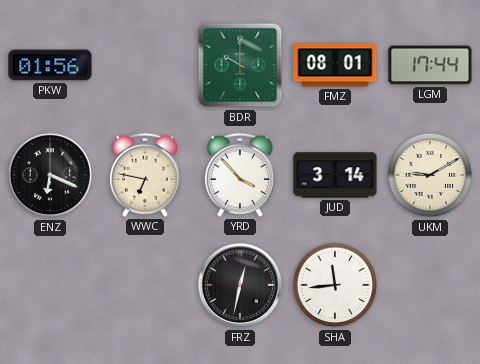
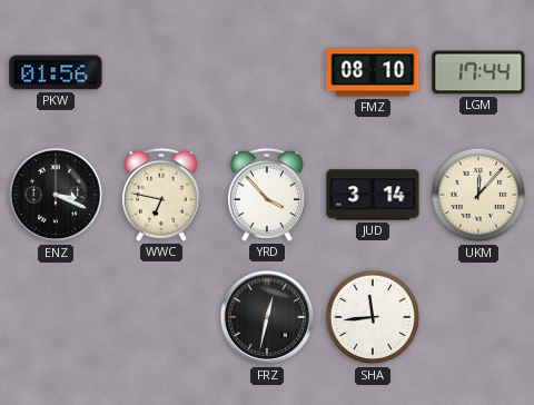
BDR: 10:00 -> none
FMZ: 08:01 -> 08:10
ENZ: 6:19 -> 3:19
UKM: 9:10 -> 12:07
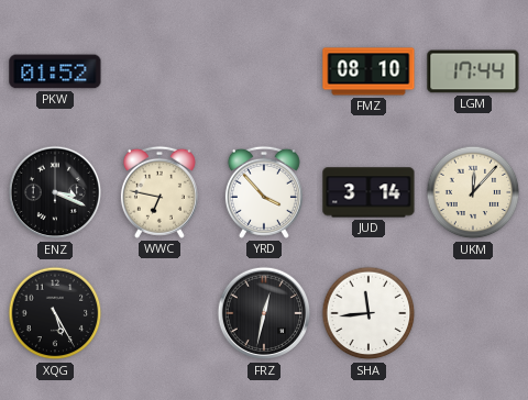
PKW: 01:56 -> 01:52
XQG: none -> 5:25
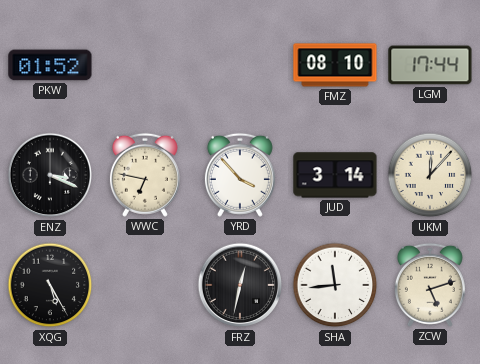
ZCW: none -> 5:12
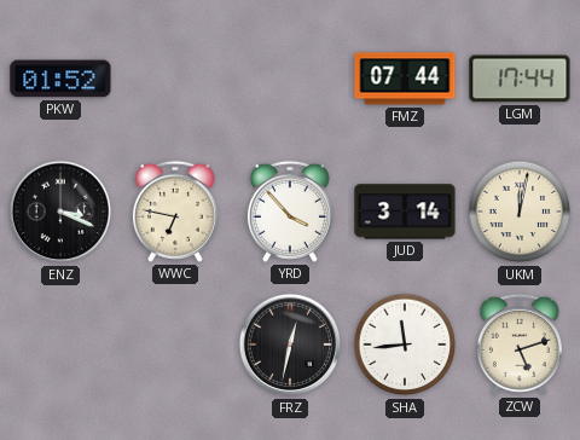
FMZ: 08:10 -> 07:44
UKM: 12:07 -> 12:02
XQG: 5:25 -> none
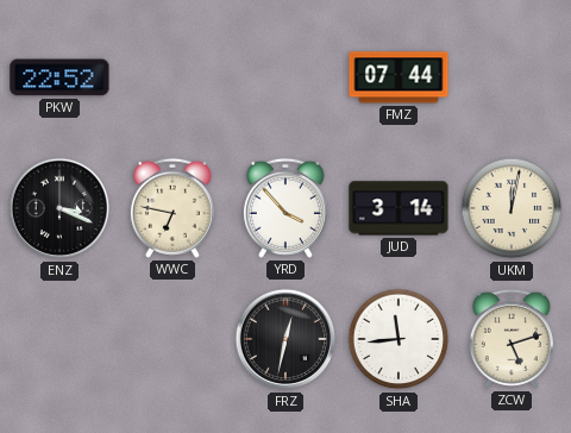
PKW: 01:52 -> 22:52
LGM: 17:44 -> none
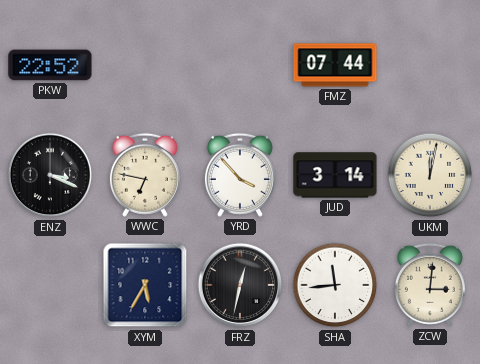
XYM: none -> 5:35
ZCW: 5:12 -> 3:01
